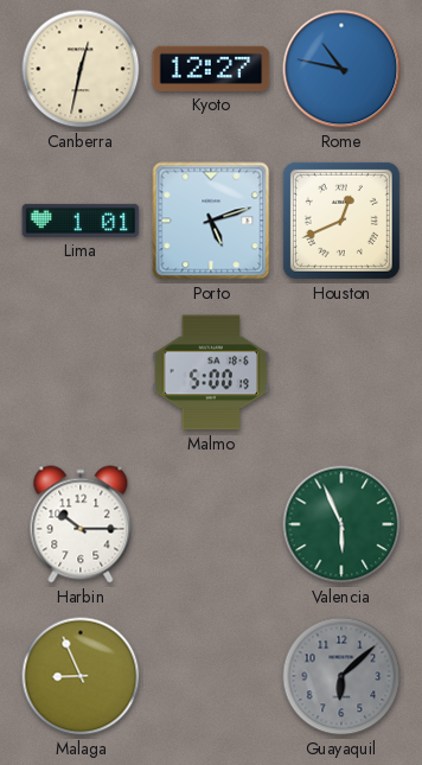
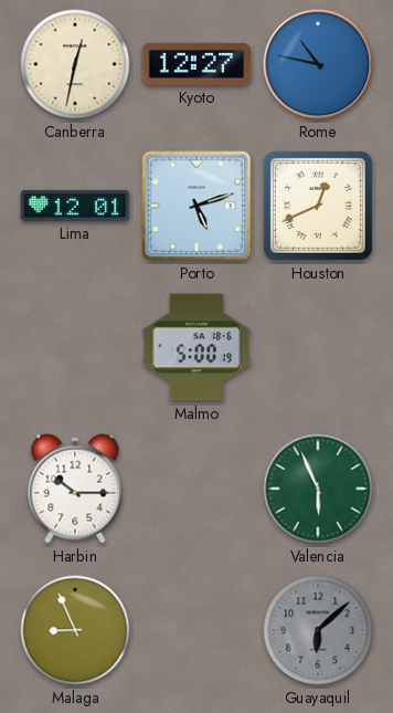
Lima: 1:01 -> 12:01
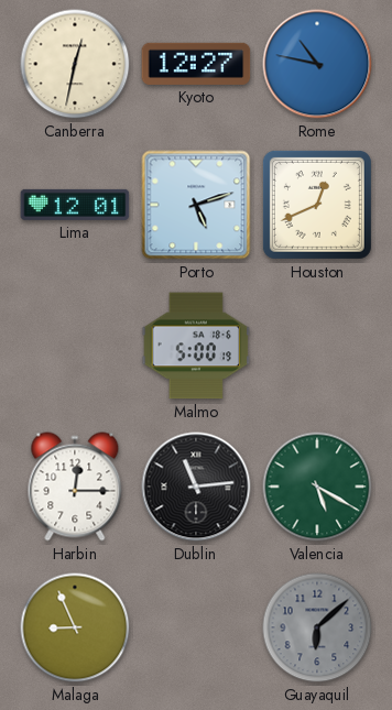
Harbin: 10:15 -> 12:15
Dublin: none -> 11:14
Valencia: 5:56 -> 5:20
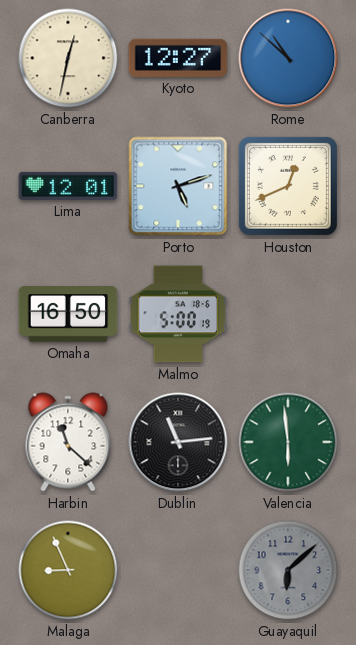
Rome: 10:47 -> 10:52
Omaha: none -> 16:50
Harbin: 12:15 -> 11:22
Valencia: 5:20 -> 5:59
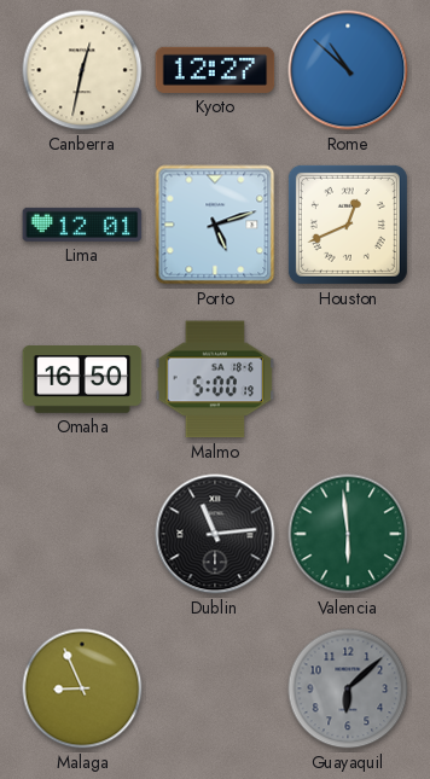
Harbin: 11:22 -> none
